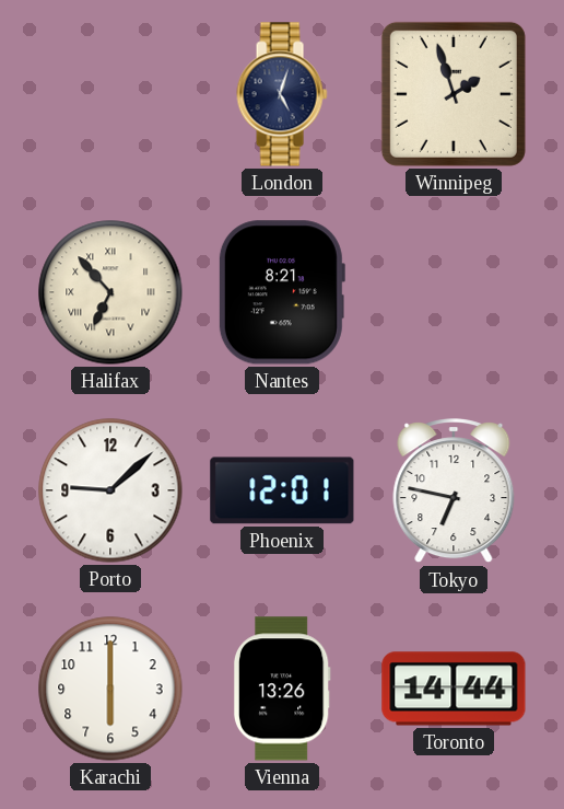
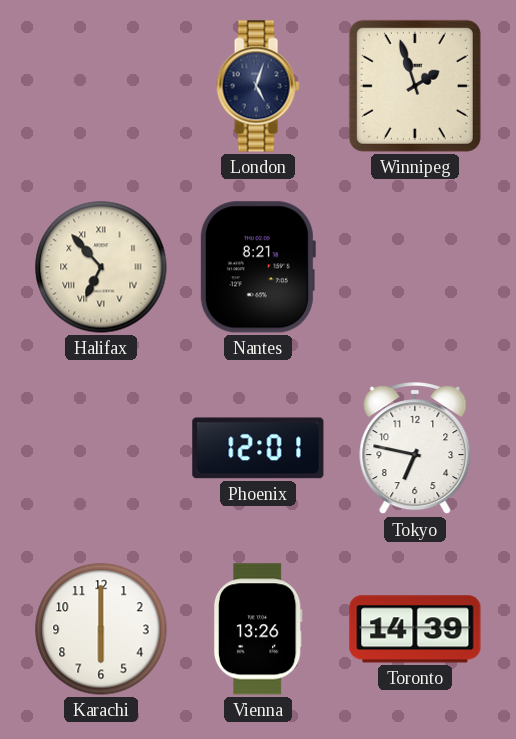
Porto: 9:08 -> none
Toronto: 14:44 -> 14:39
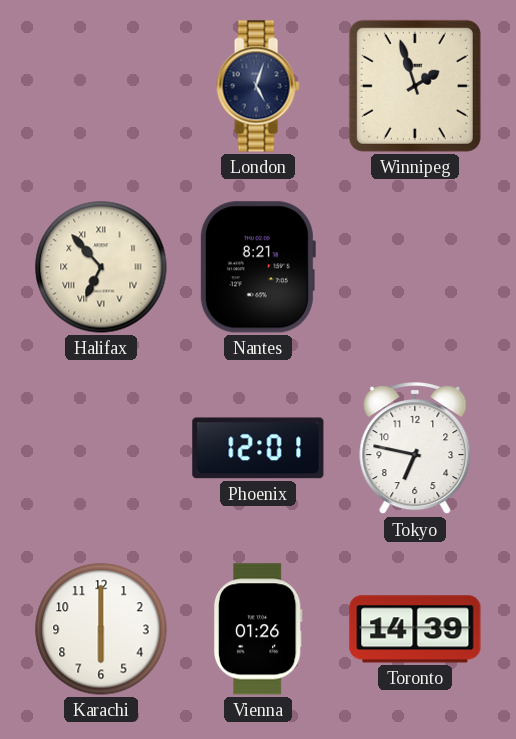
Vienna: 13:26 -> 01:26
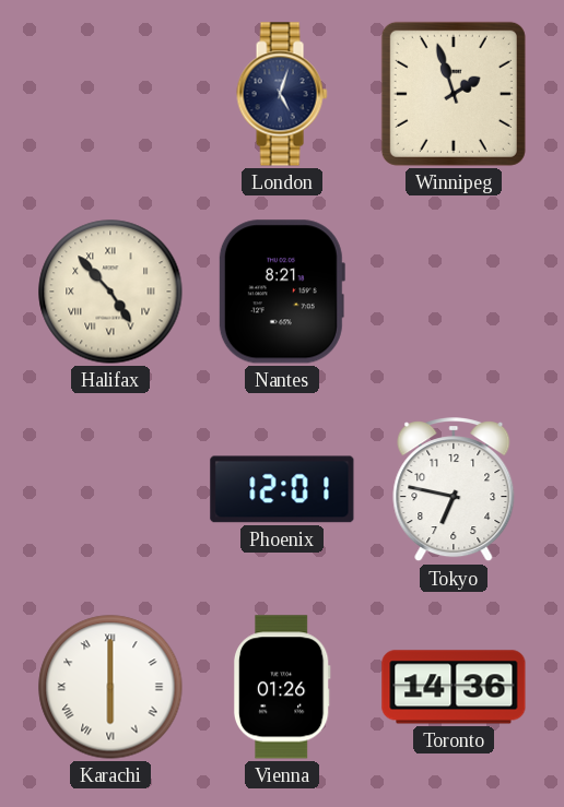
Halifax: 6:53 -> 4:53
Karachi numerals: Arabic -> Roman
Toronto: 14:39 -> 14:36
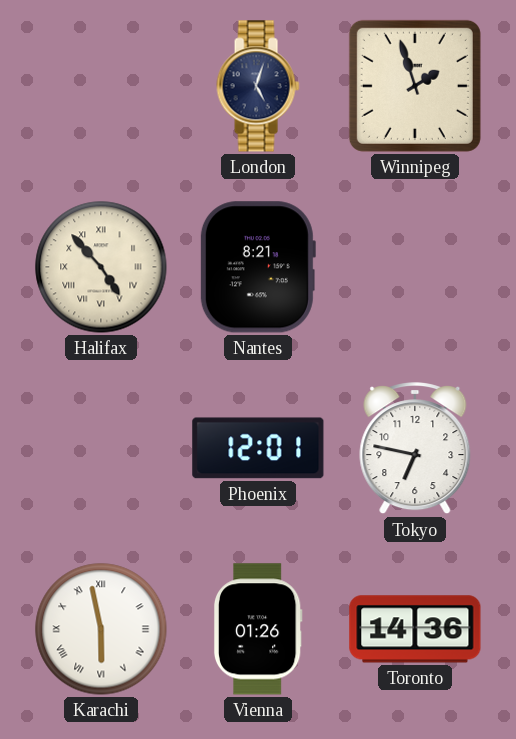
Karachi: 6:00 -> 5:58
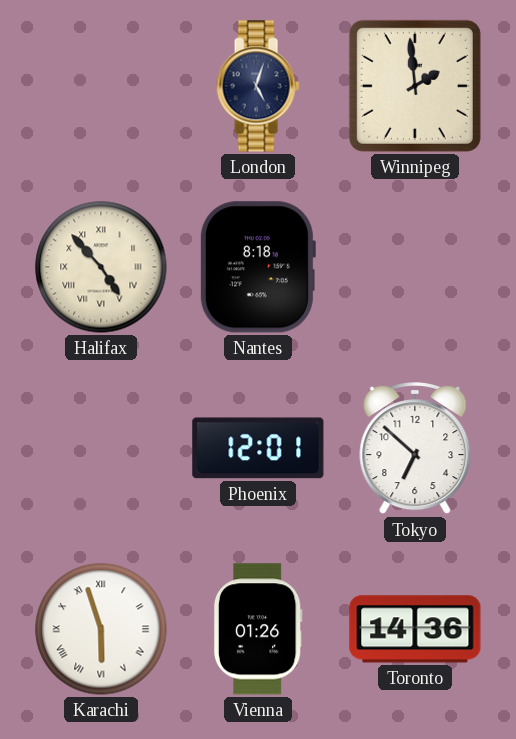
Winnipeg: 1:57 -> 1:59
Nantes: 8:21 -> 8:18
Tokyo: 6:47 -> 6:52
Karachi: 5:58 -> 5:57
